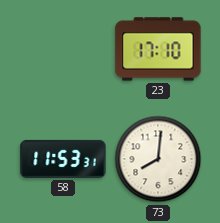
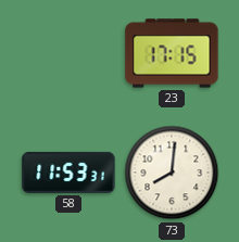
23: 17:10 -> 17:15
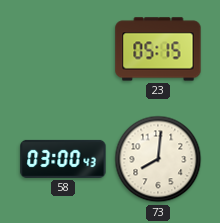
23: 17:15 -> 05:15
58: 11:53 -> 03:00
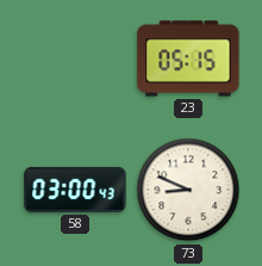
73: 8:01 -> 8:49
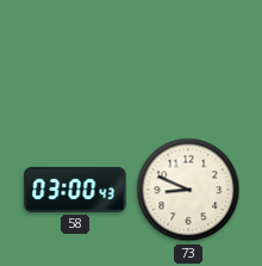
23: 05:15 -> none
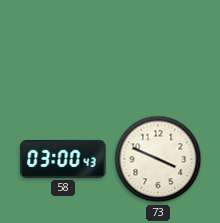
73: 8:49 -> 3:49
